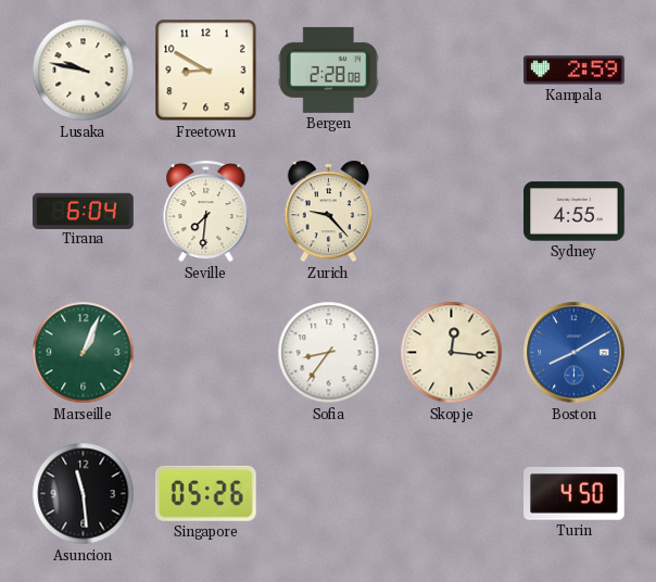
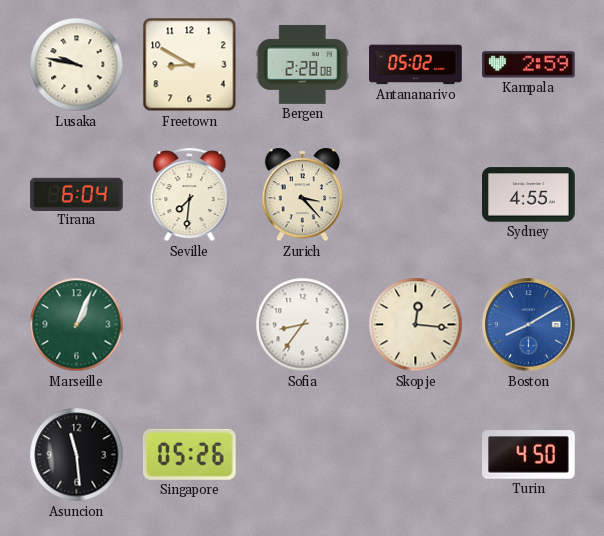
Antananarivo: none -> 05:02
Zurich: 9:23 -> 3:23
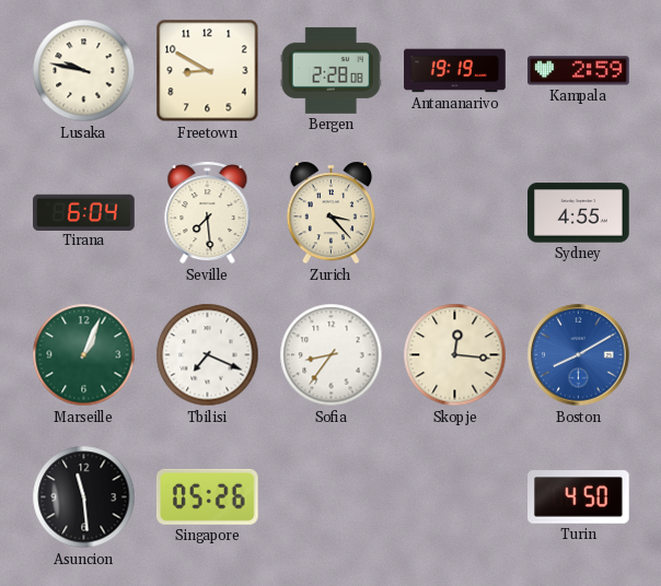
Antananarivo: 05:02 -> 19:19
Seville: 7:31 -> 7:29
Tbilisi: none -> 7:19
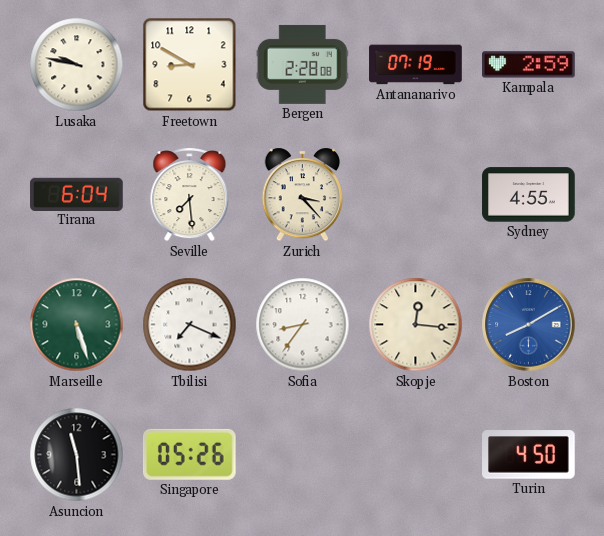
Antananarivo: 19:19 -> 07:19
Marseille: 1:04 -> 5:27
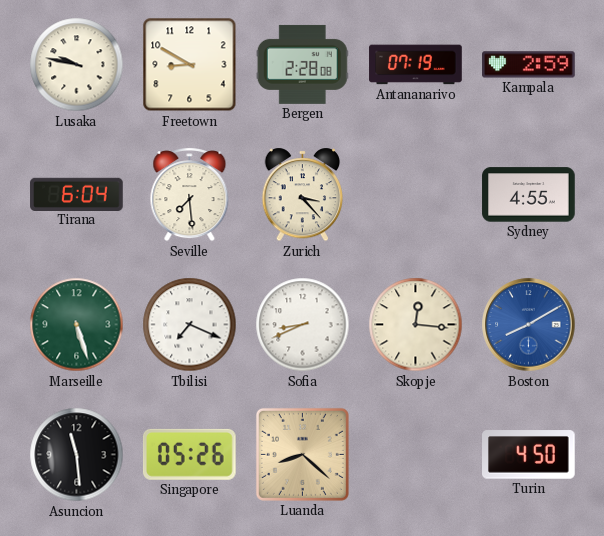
Sofia: 8:36 -> 8:41
Luanda: none -> 8:22
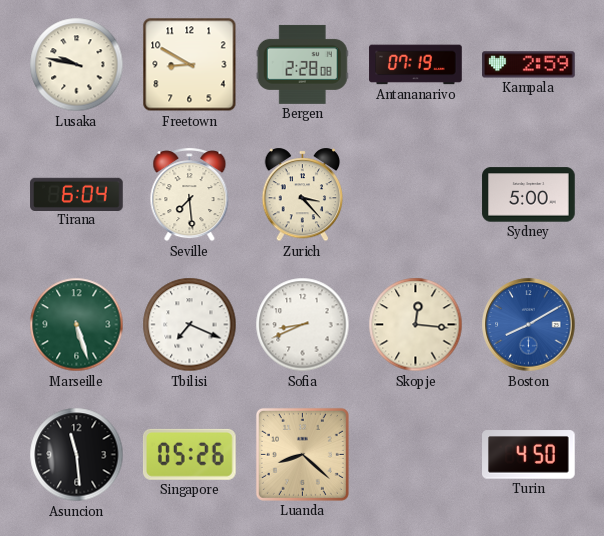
Sydney: 4:55 -> 5:00
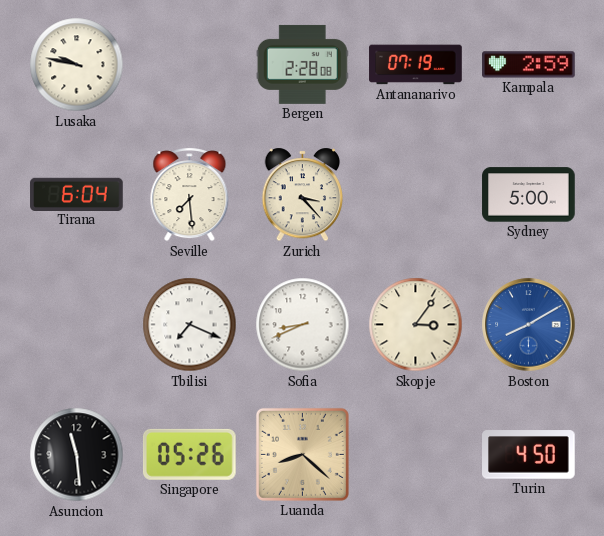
Freetown: 8:50 -> none
Marseille: 5:27 -> none
Skopje: 12:16 -> 3:06
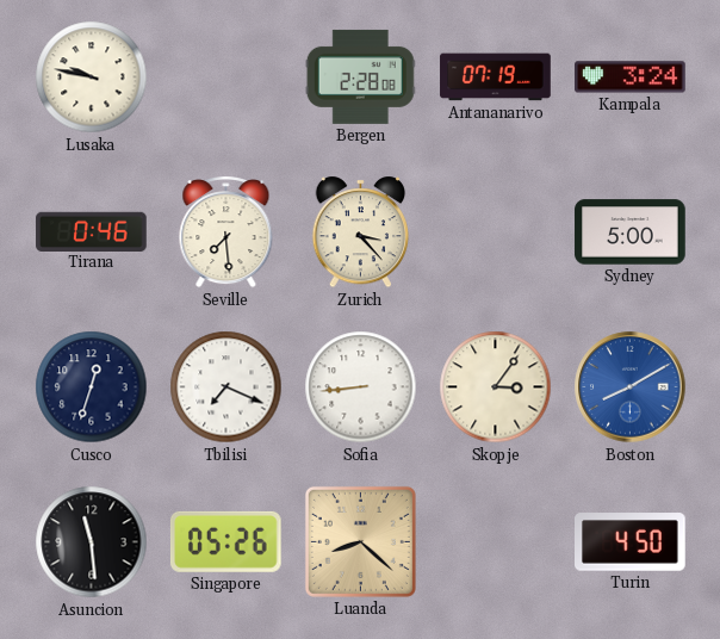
Kampala: 2:59 -> 3:24
Tirana: 6:04 -> 0:46
Cusco: none -> 12:33
Sofia: 8:41 -> 8:44
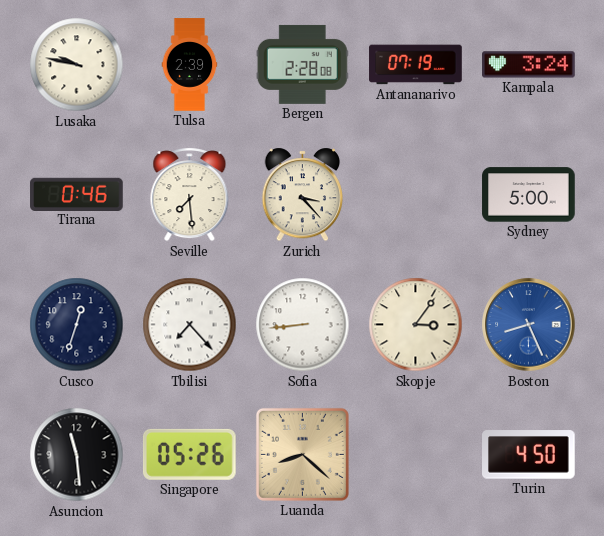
Tulsa: none -> 2:39
Tbilisi: 7:19 -> 7:23
Boston: 8:10 -> 8:26
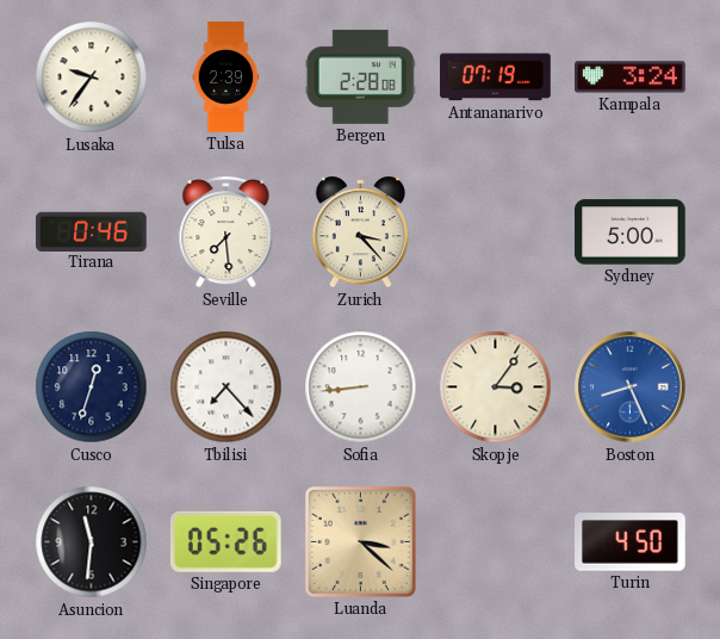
Lusaka: 9:47 -> 9:36
Asuncion: 11:29 -> 11:31
Luanda: 8:22 -> 3:22
